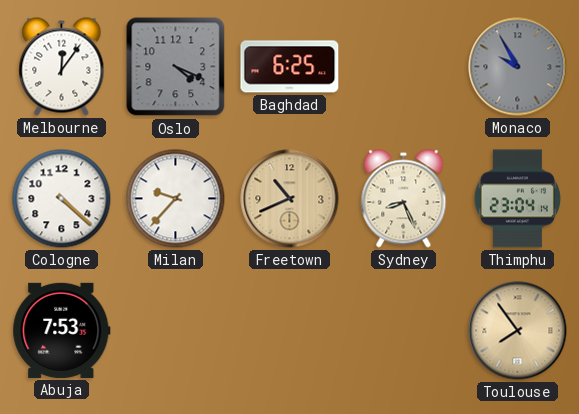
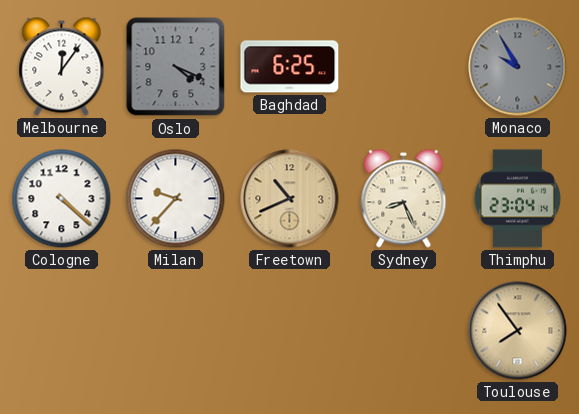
Abuja: 7:53 -> none
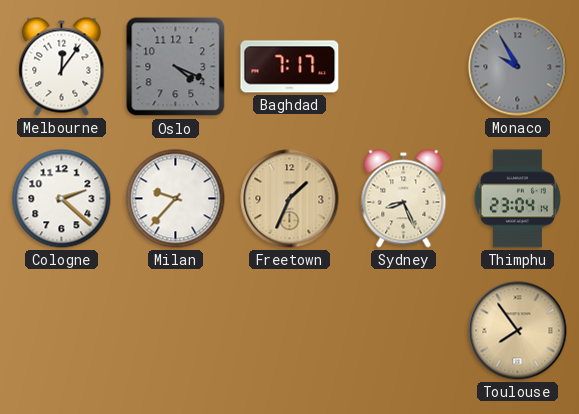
Baghdad: 6:25 -> 7:17
Cologne: 4:22 -> 2:22
Freetown: 10:41 -> 1:34
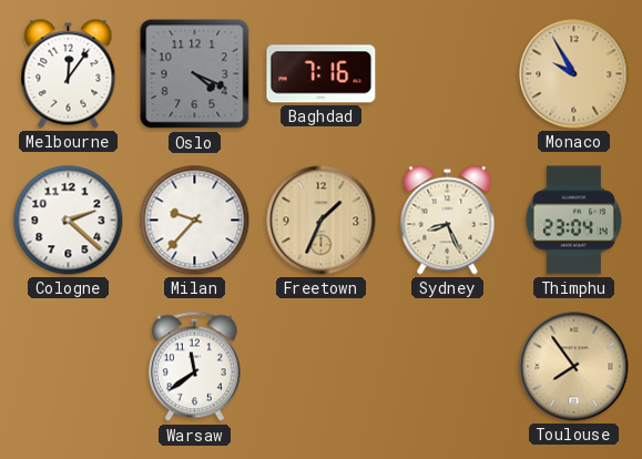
Baghdad: 7:17 -> 7:16
Monaco dial: grey -> champagne
Warsaw: none -> 11:39
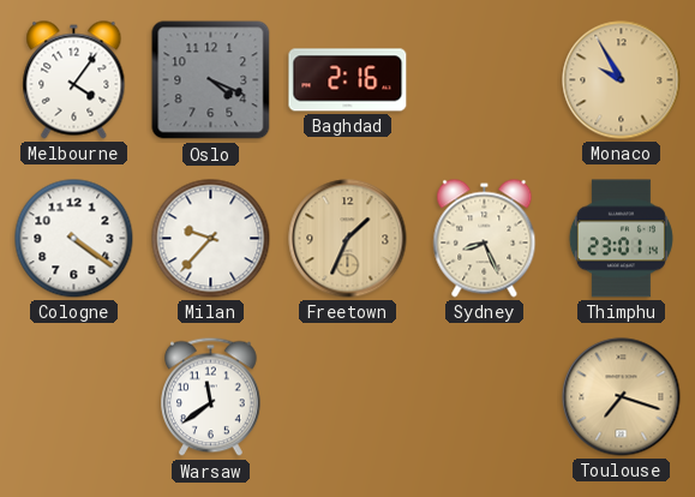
Melbourne: 12:06 -> 4:06
Baghdad: 7:16 -> 2:16
Cologne: 2:22 -> 4:21
Thimphu: 23:04 -> 23:01
Toulouse: 7:54 -> 7:18
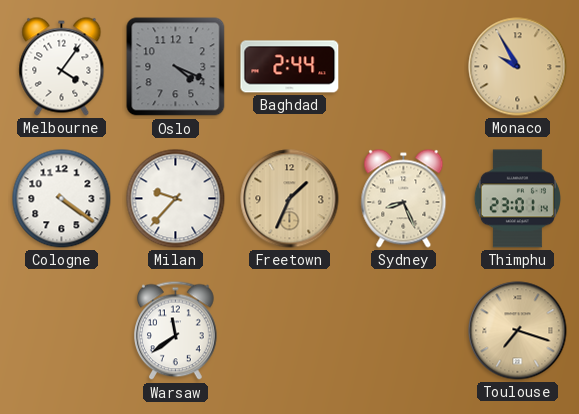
Baghdad: 2:16 -> 2:44
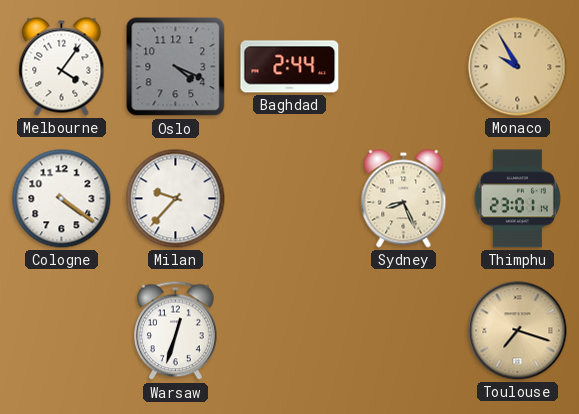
Freetown: 1:34 -> none
Warsaw: 11:39 -> 12:33
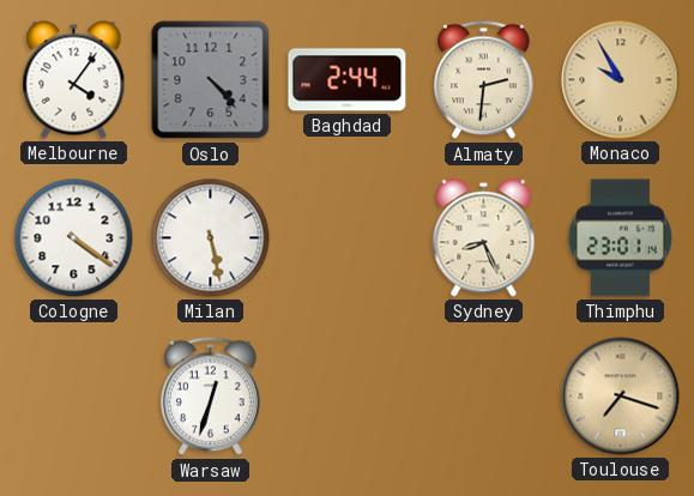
Oslo: 4:19 -> 4:23
Almaty: none -> 2:31
Milan: 9:37 -> 5:28
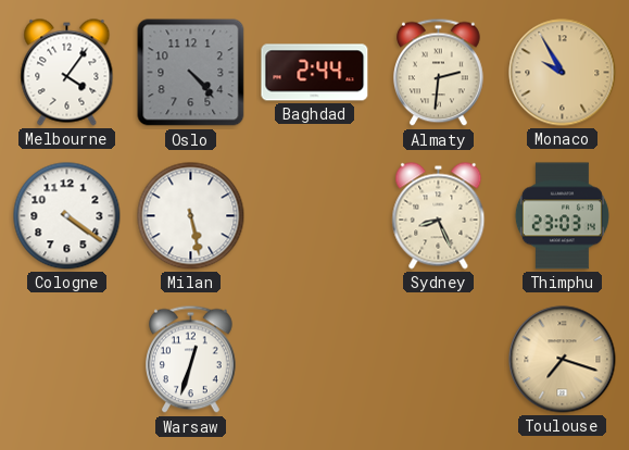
Thimphu: 23:01 -> 23:03
